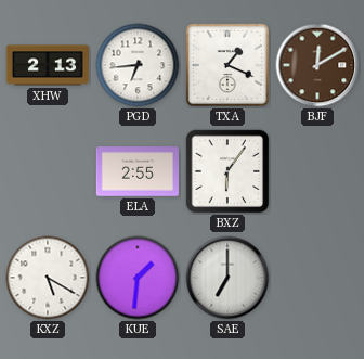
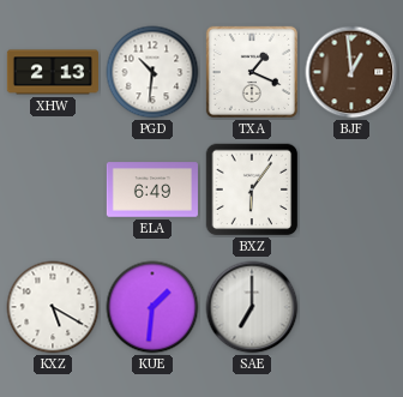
PGD: 6:44 -> 10:31
BJF: 12:10 -> 12:59
ELA: 2:55 -> 6:49
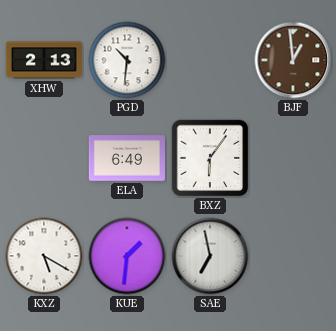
TXA: 1:19 -> none
SAE: 7:00 -> 6:58
